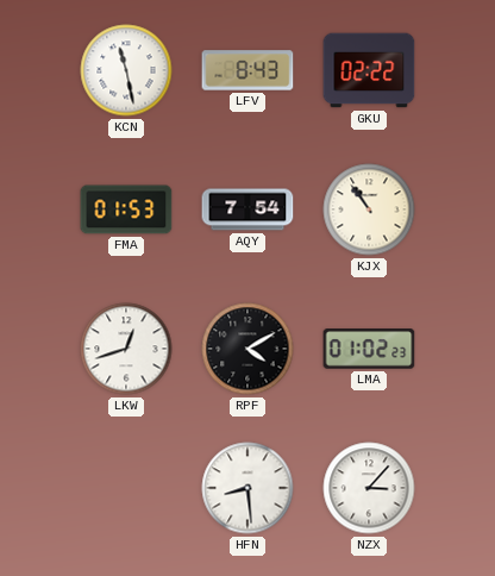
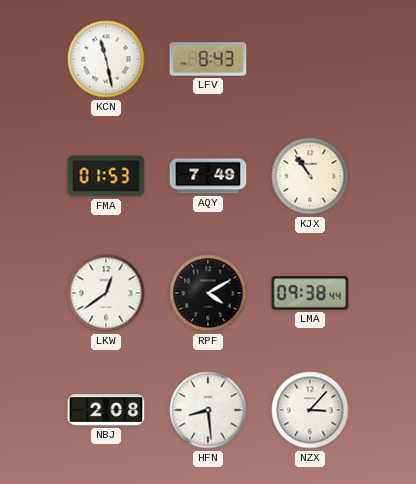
GKU: 02:22 -> none
AQY: 7:54 -> 7:49
LKW: 12:42 -> 12:39
LMA: 01:02 -> 09:38
NBJ: none -> 2:08
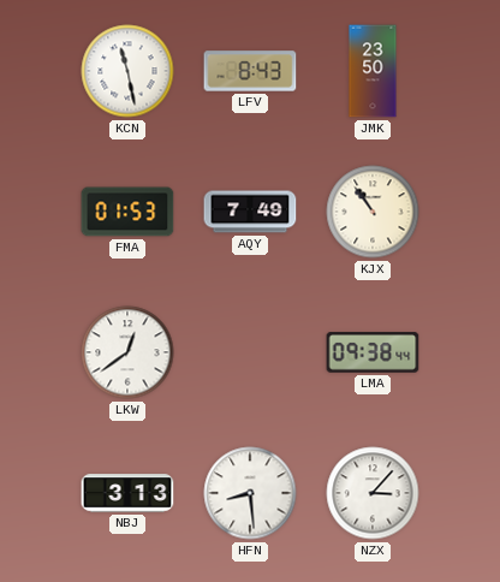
JMK: none -> 23:50
RPF: 4:10 -> none
NBJ: 2:08 -> 3:13
